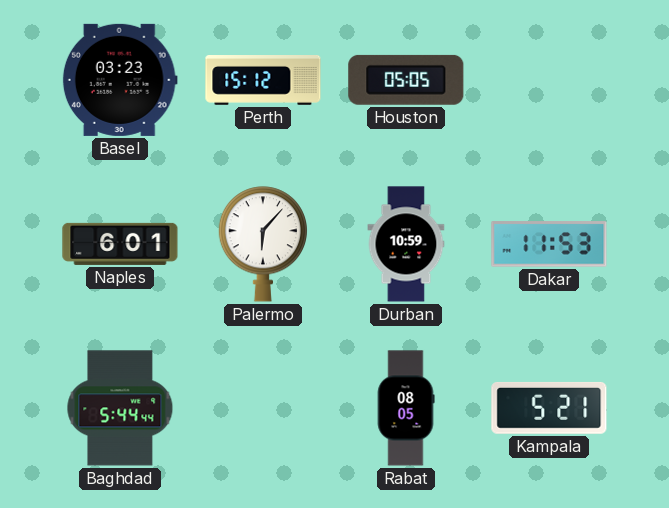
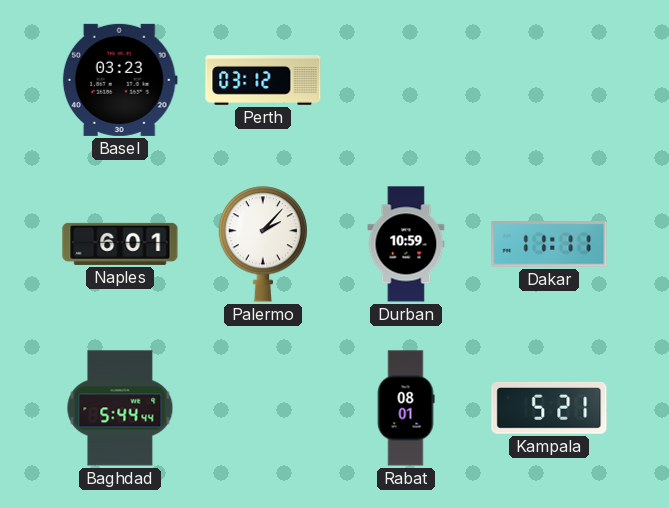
Perth: 15:12 -> 03:12
Houston: 05:05 -> none
Palermo: 6:07 -> 2:07
Dakar: 11:53 -> 11:11
Rabat: 08:05 -> 08:01
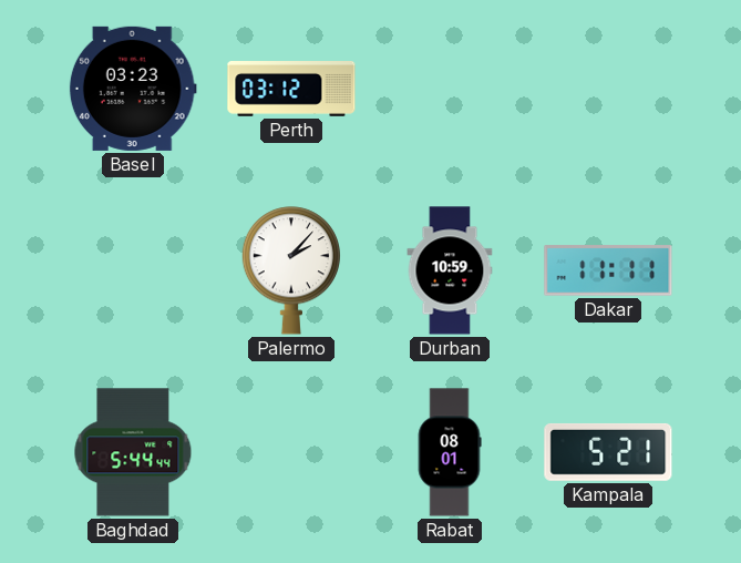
Naples: 6:01 -> none
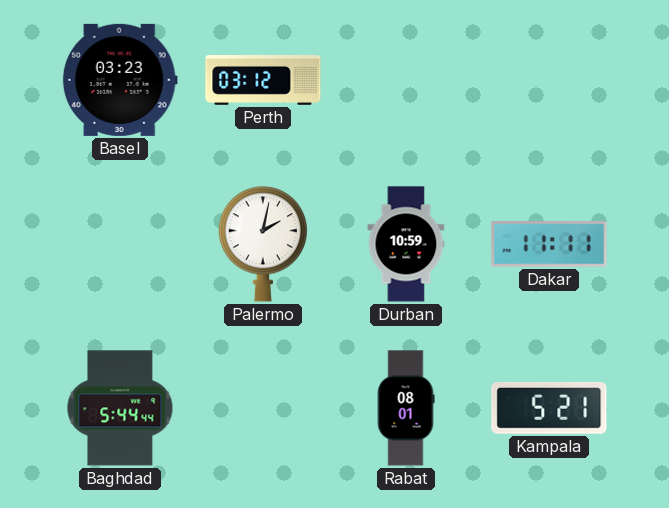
Palermo: 2:07 -> 2:02
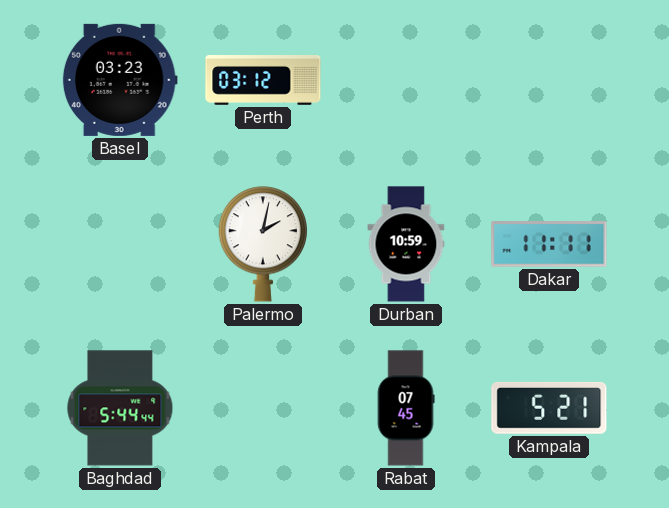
Rabat: 08:01 -> 07:45
